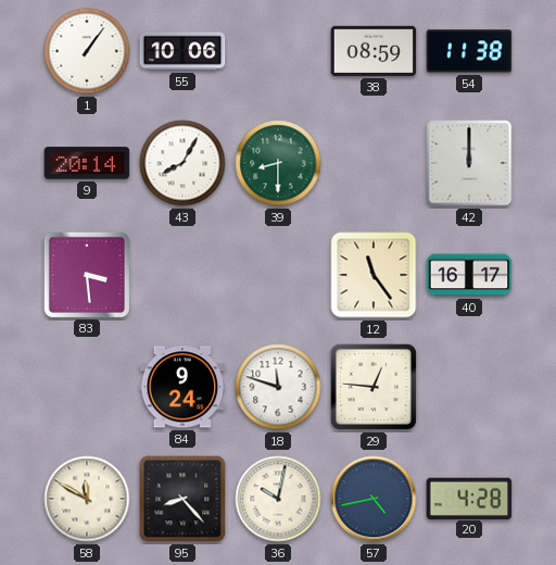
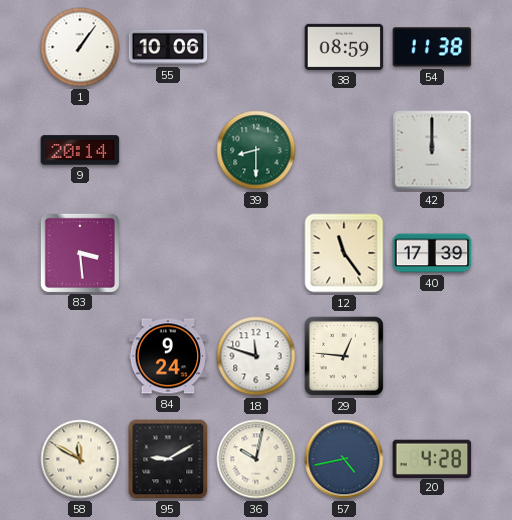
43: 8:05 -> none
40: 16:17 -> 17:39
95: 8:23 -> 9:10
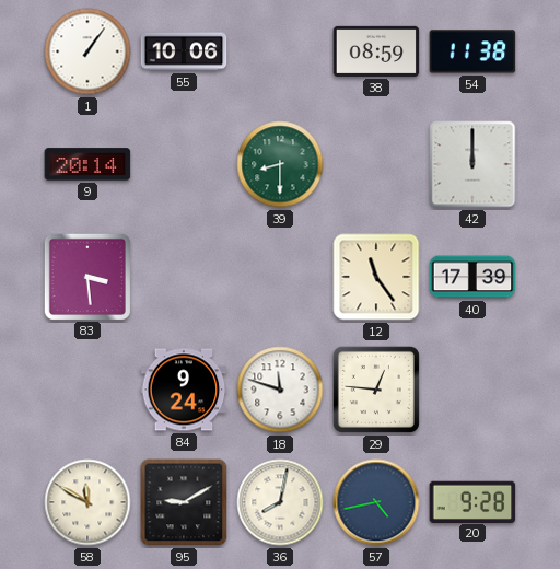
36: 10:02 -> 8:02
20: 4:28 -> 9:28
